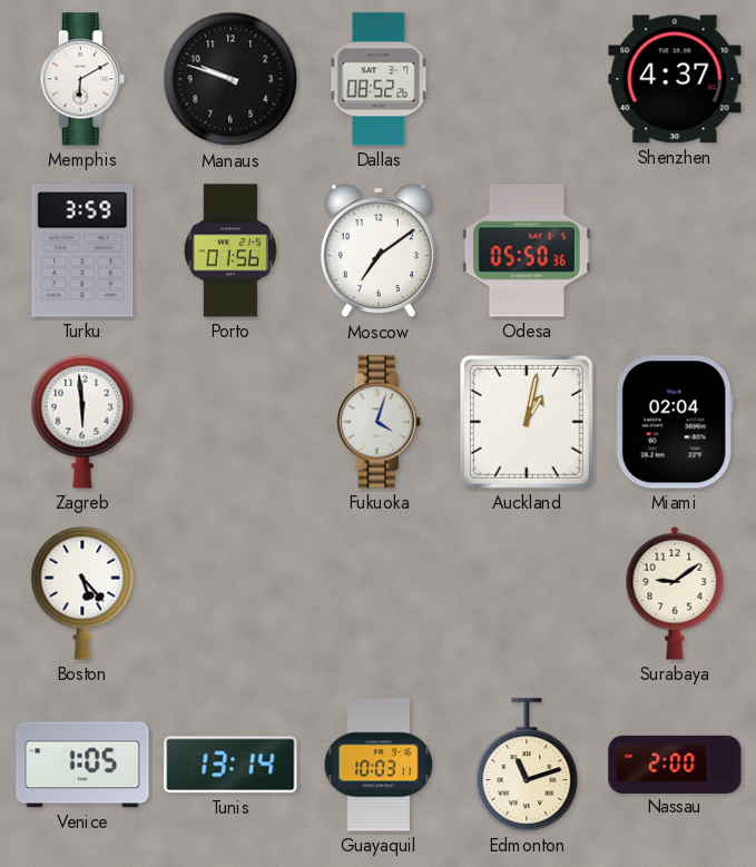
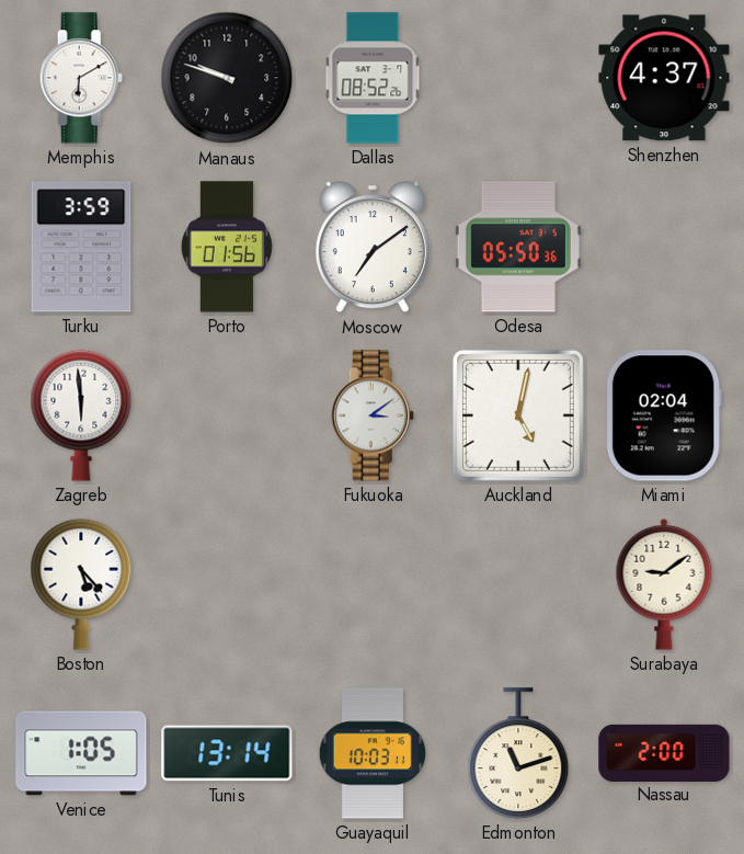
Fukuoka: 4:03 -> 3:09
Auckland: 1:02 -> 5:02
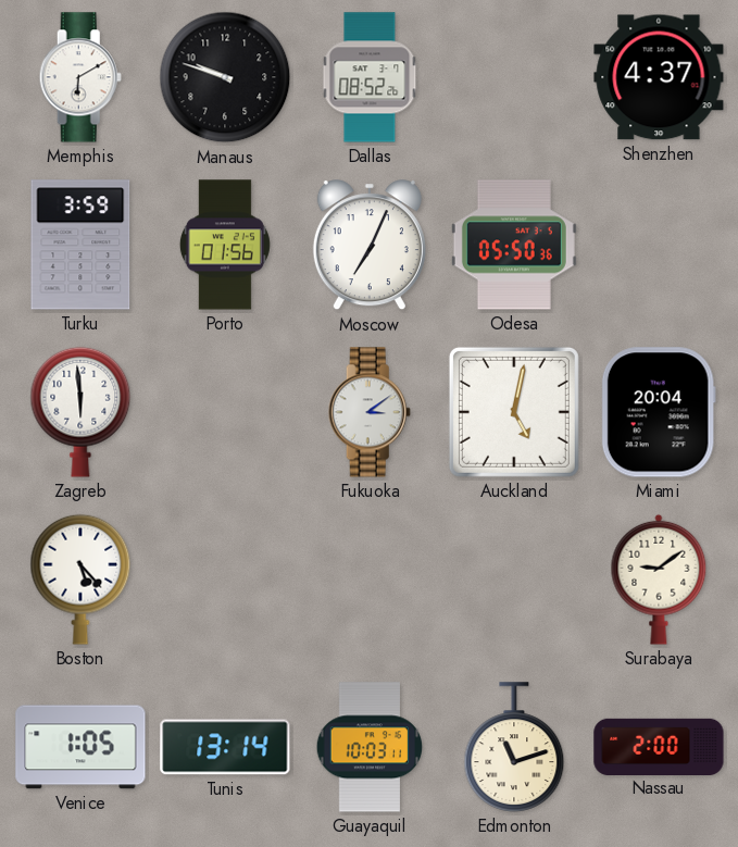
Moscow: 7:09 -> 7:04
Miami: 02:04 -> 20:04
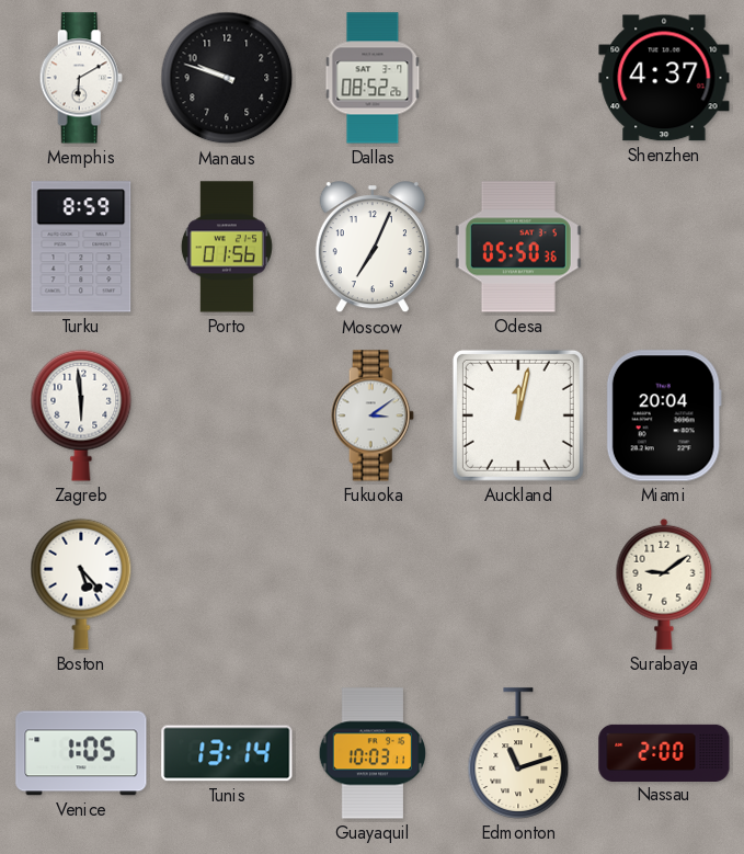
Turku: 3:59 -> 8:59
Auckland: 5:02 -> 12:02
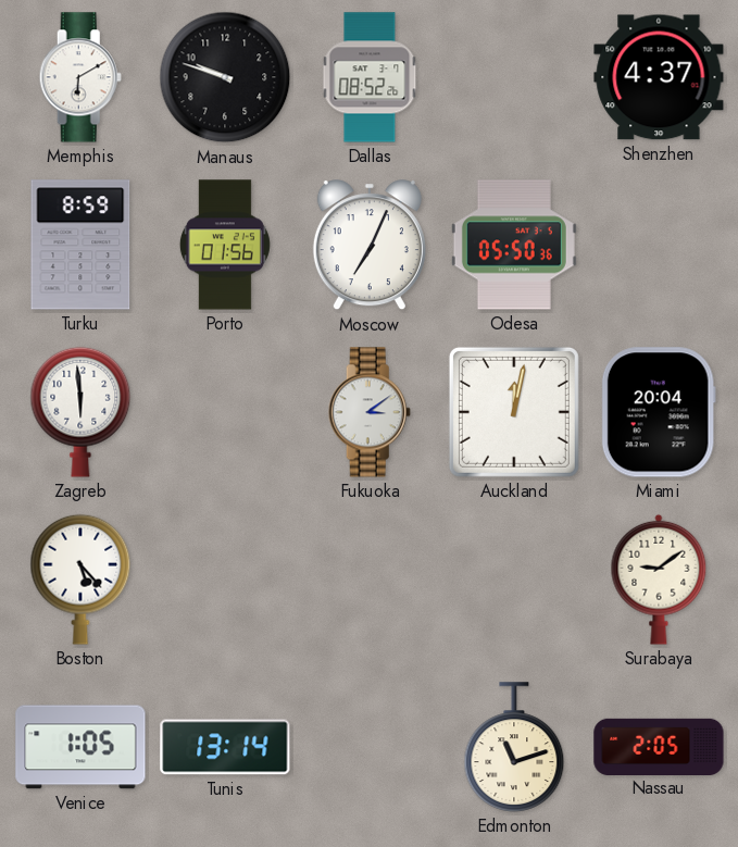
Guayaquil: 10:03 -> none
Nassau: 2:00 -> 2:05
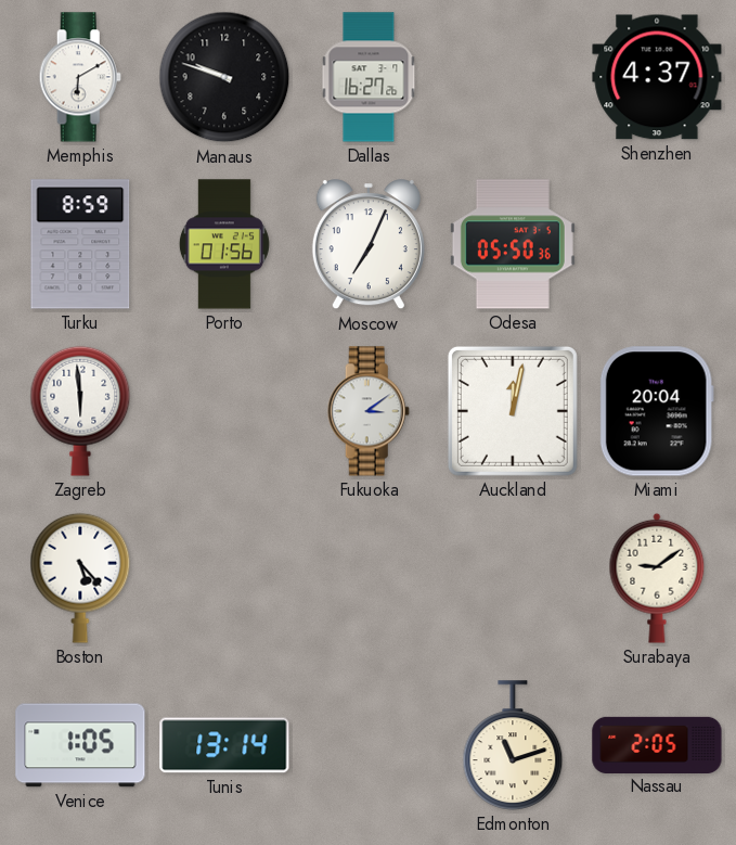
Dallas: 08:52 -> 16:27
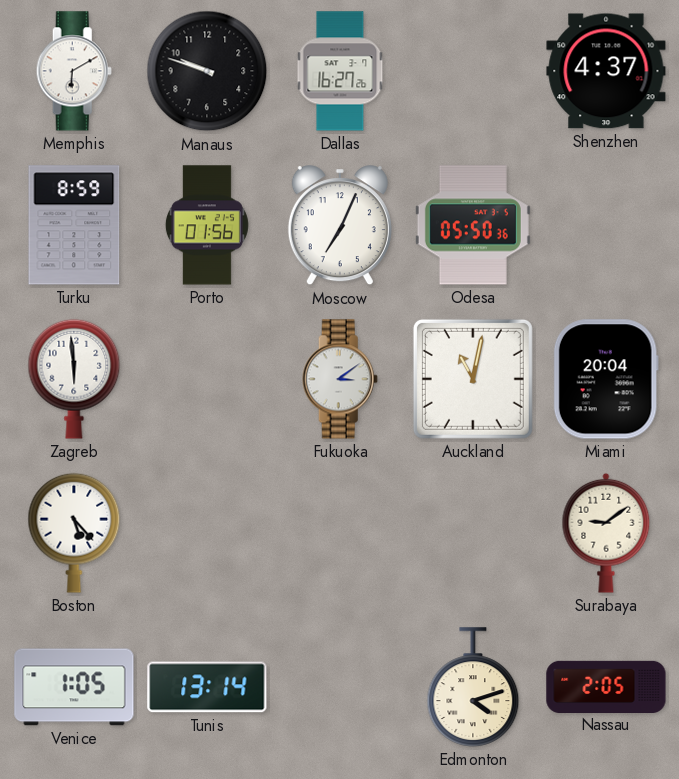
Auckland: 12:02 -> 11:02
Edmonton: 11:12 -> 4:12
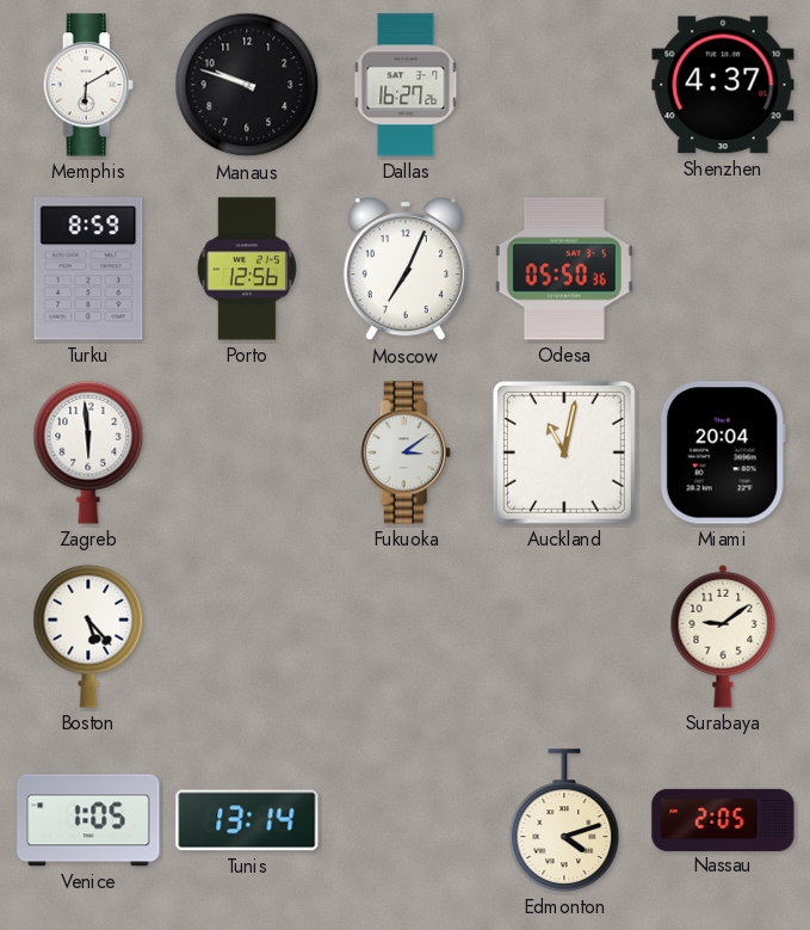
Porto: 01:56 -> 12:56
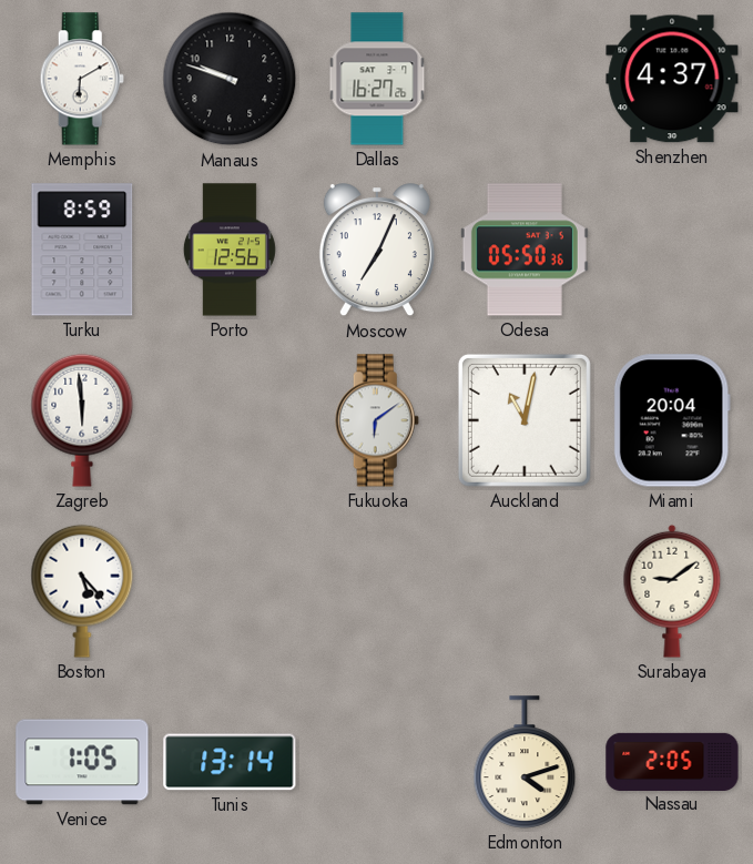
Fukuoka: 3:09 -> 6:09
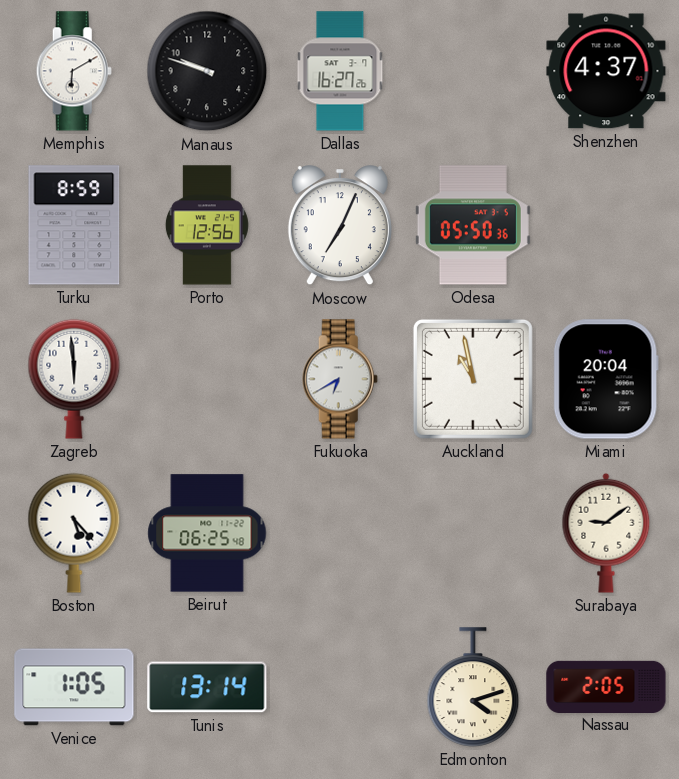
Fukuoka: 6:09 -> 6:40
Auckland: 11:02 -> 10:58
Beirut: none -> 06:25
